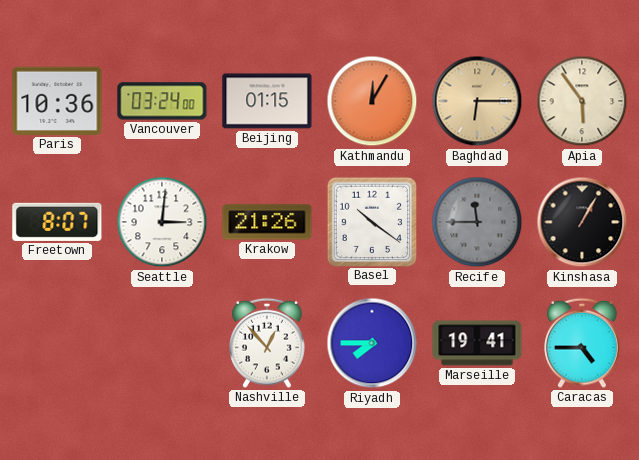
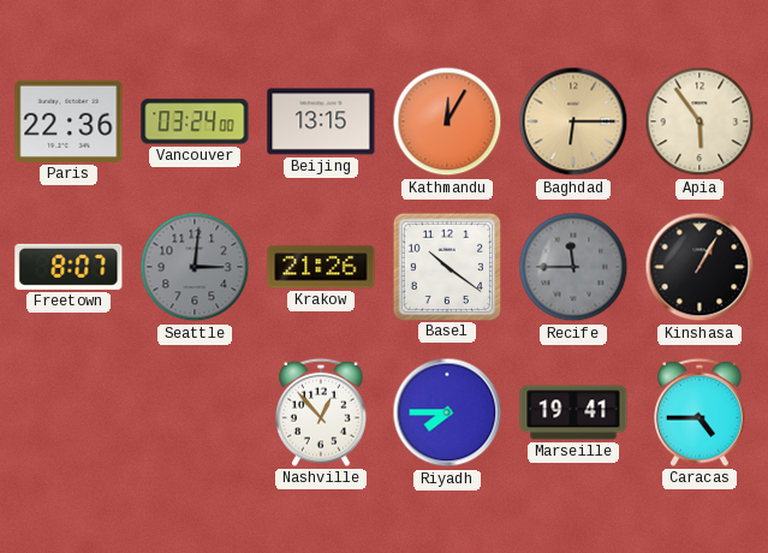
Paris: 10:36 -> 22:36
Beijing: 01:15 -> 13:15
Seattle dial: white -> grey
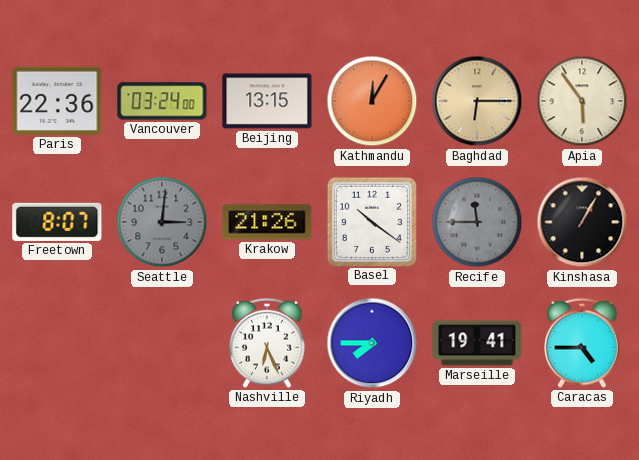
Nashville: 12:53 -> 6:26
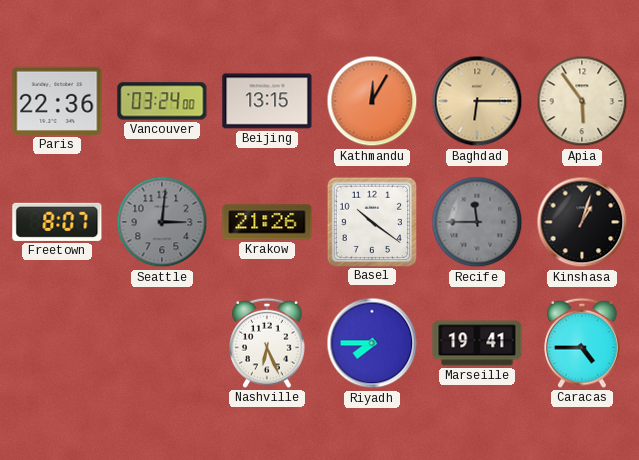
Kinshasa: 1:05 -> 1:03
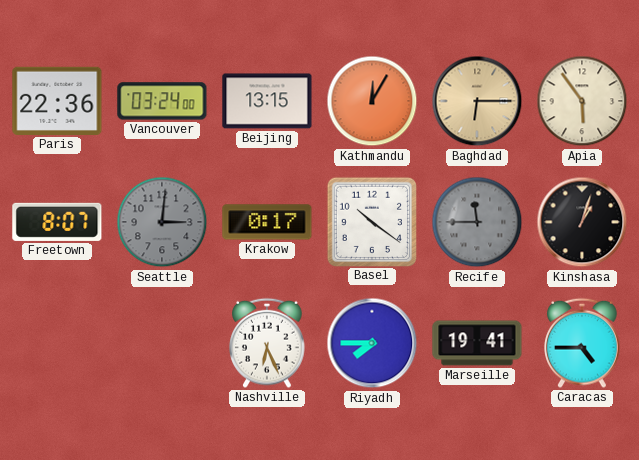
Krakow: 21:26 -> 0:17
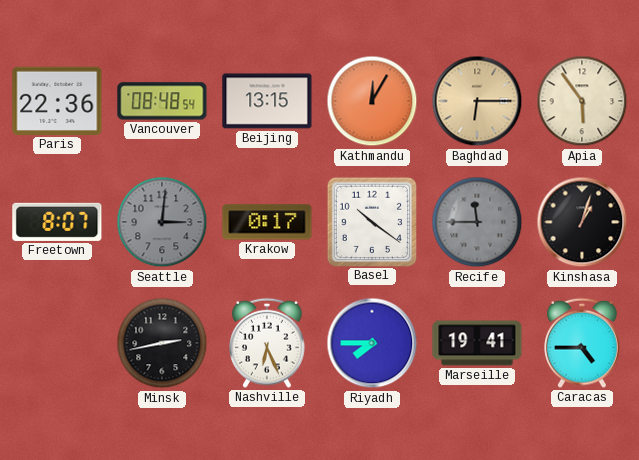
Vancouver: 03:24 -> 08:48
Minsk: none -> 2:43
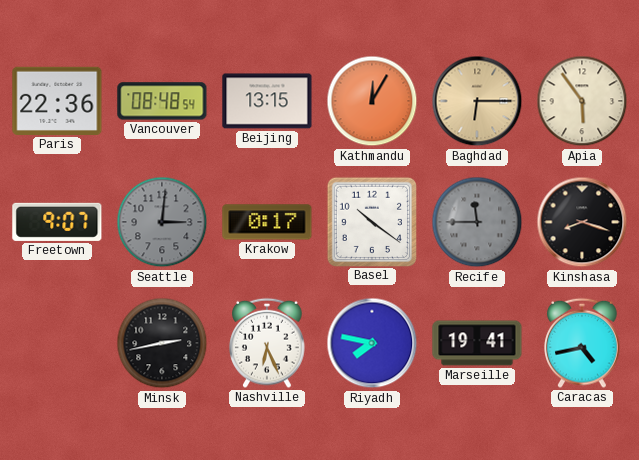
Freetown: 8:07 -> 9:07
Kinshasa: 1:03 -> 8:18
Riyadh: 7:45 -> 7:47
Caracas: 4:45 -> 4:43
